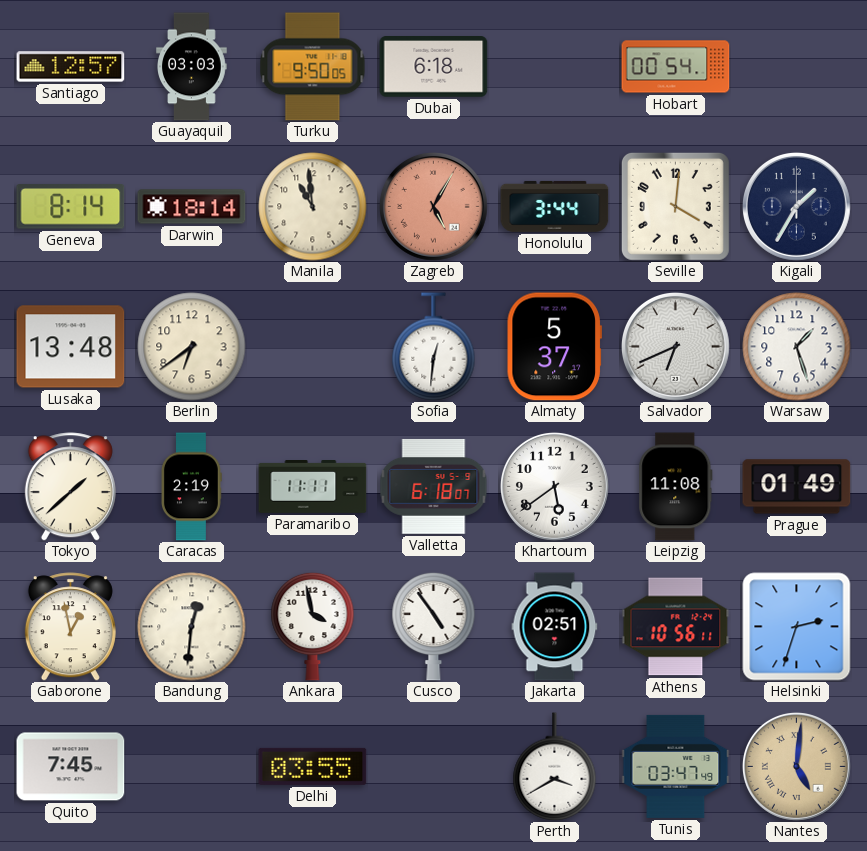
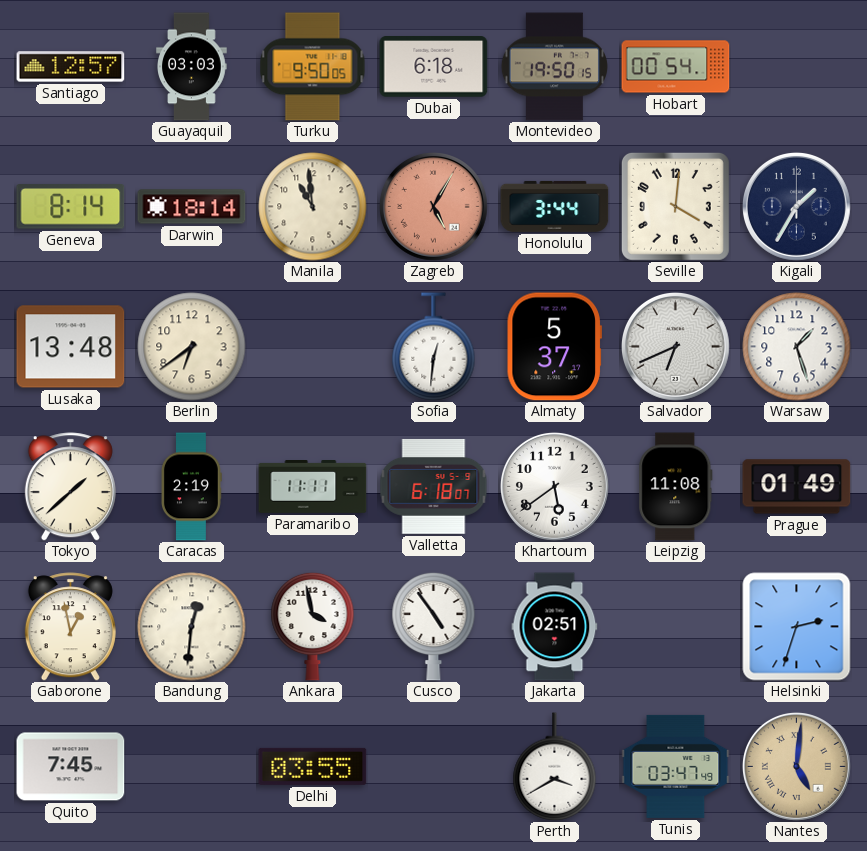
Montevideo: none -> 19:50
Athens: 10:56 -> none
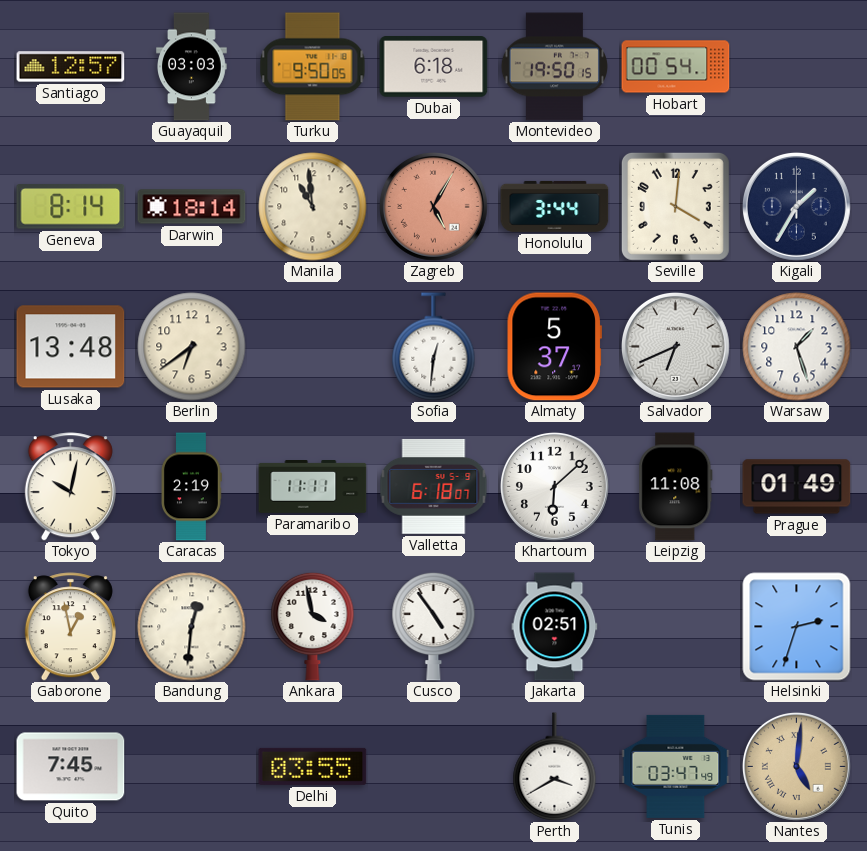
Tokyo: 1:38 -> 10:02
Khartoum: 5:39 -> 6:08
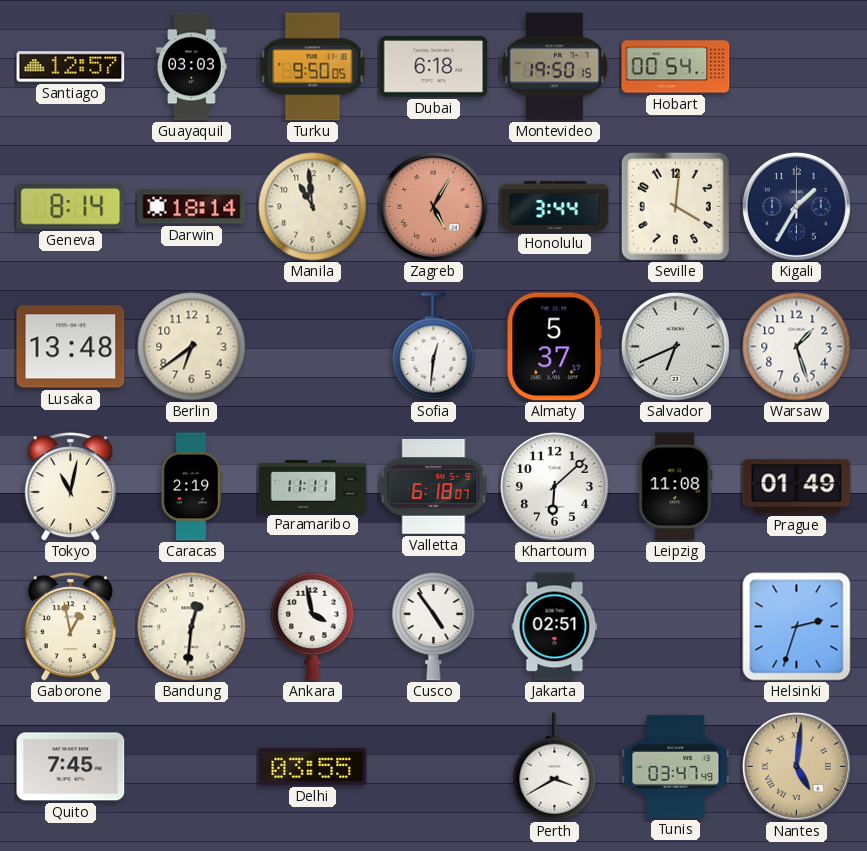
Tokyo: 10:02 -> 11:02
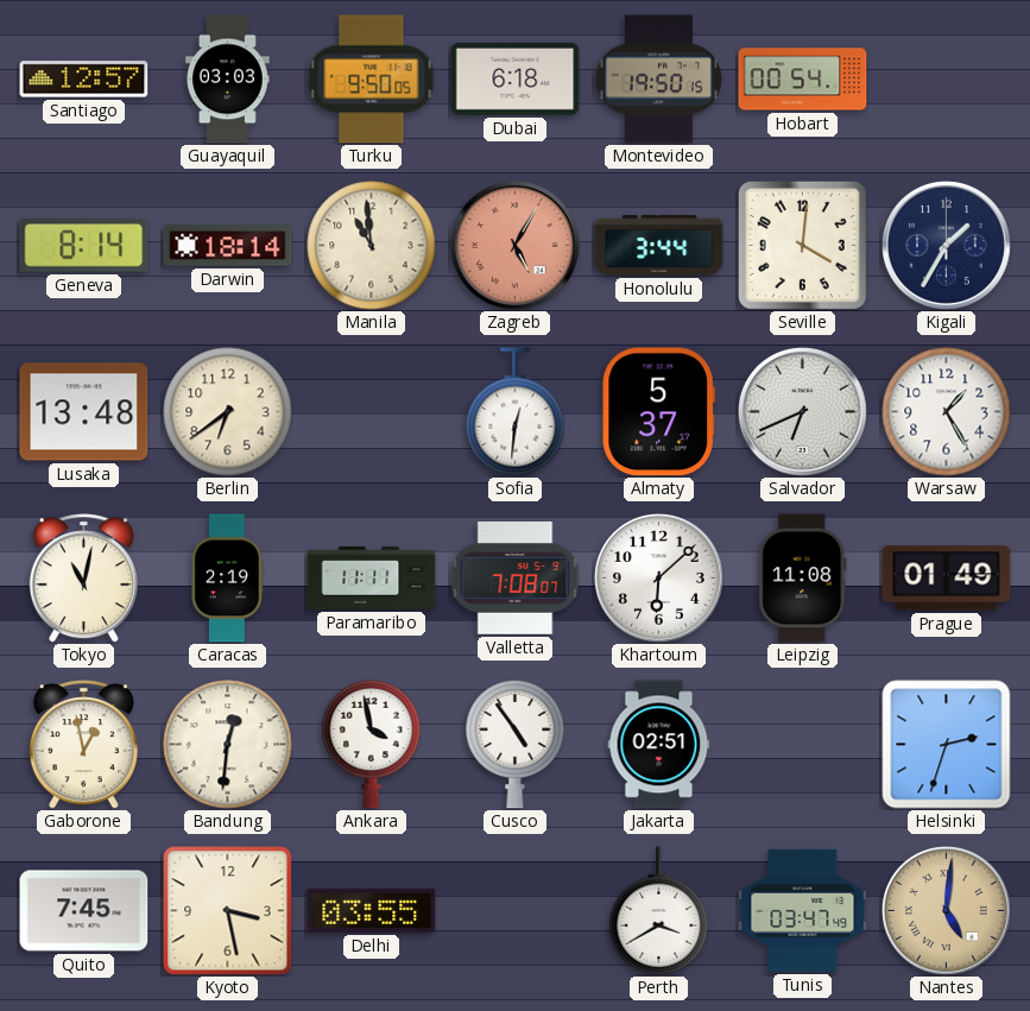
Warsaw: 1:27 -> 1:25
Valletta: 6:18 -> 7:08
Kyoto: none -> 3:28
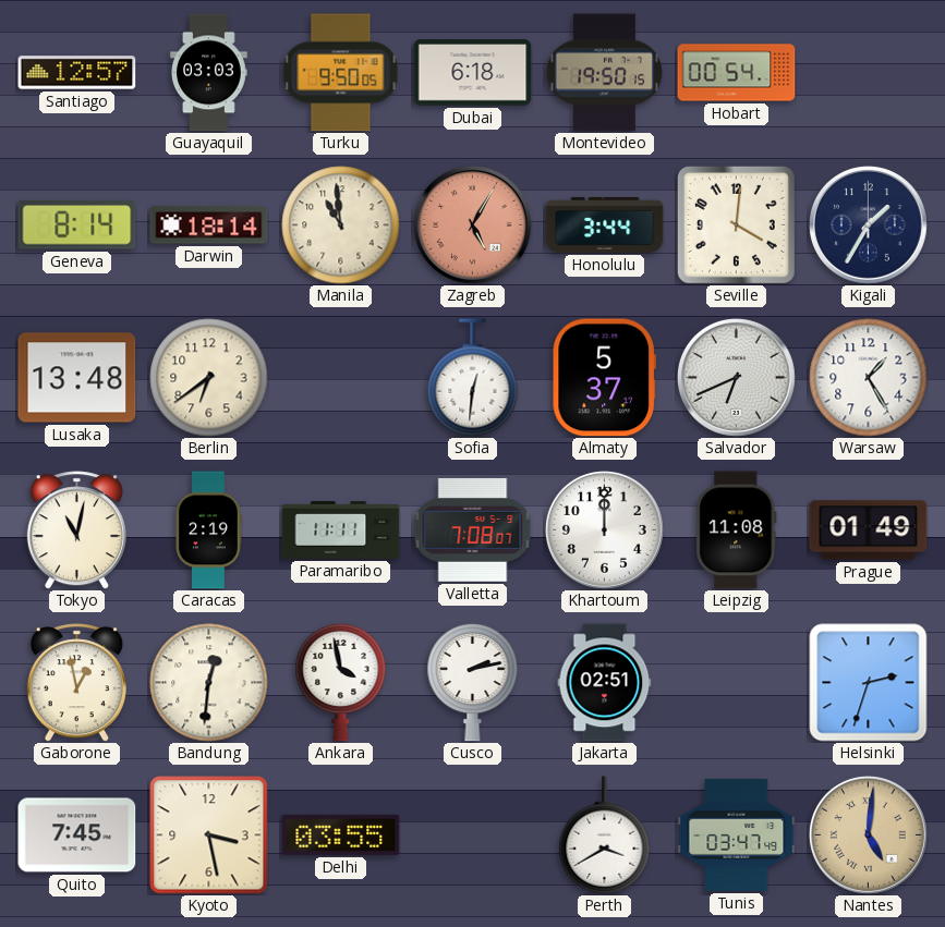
Khartoum: 6:08 -> 12:00
Cusco: 4:54 -> 2:13
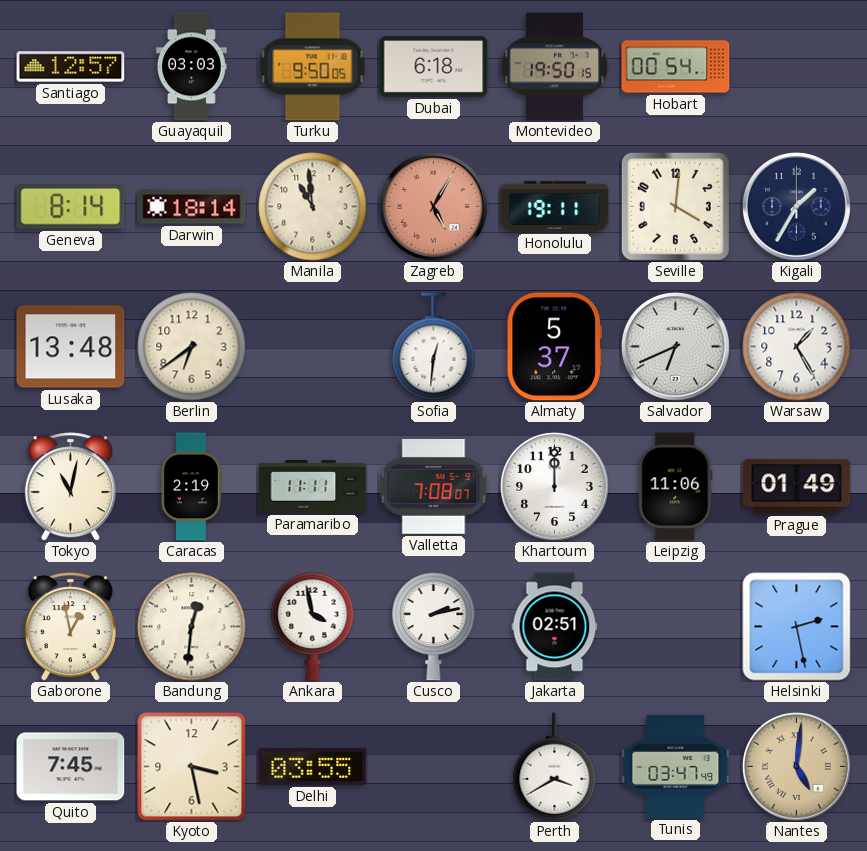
Honolulu: 3:44 -> 19:11
Leipzig: 11:08 -> 11:06
Helsinki: 2:33 -> 2:28
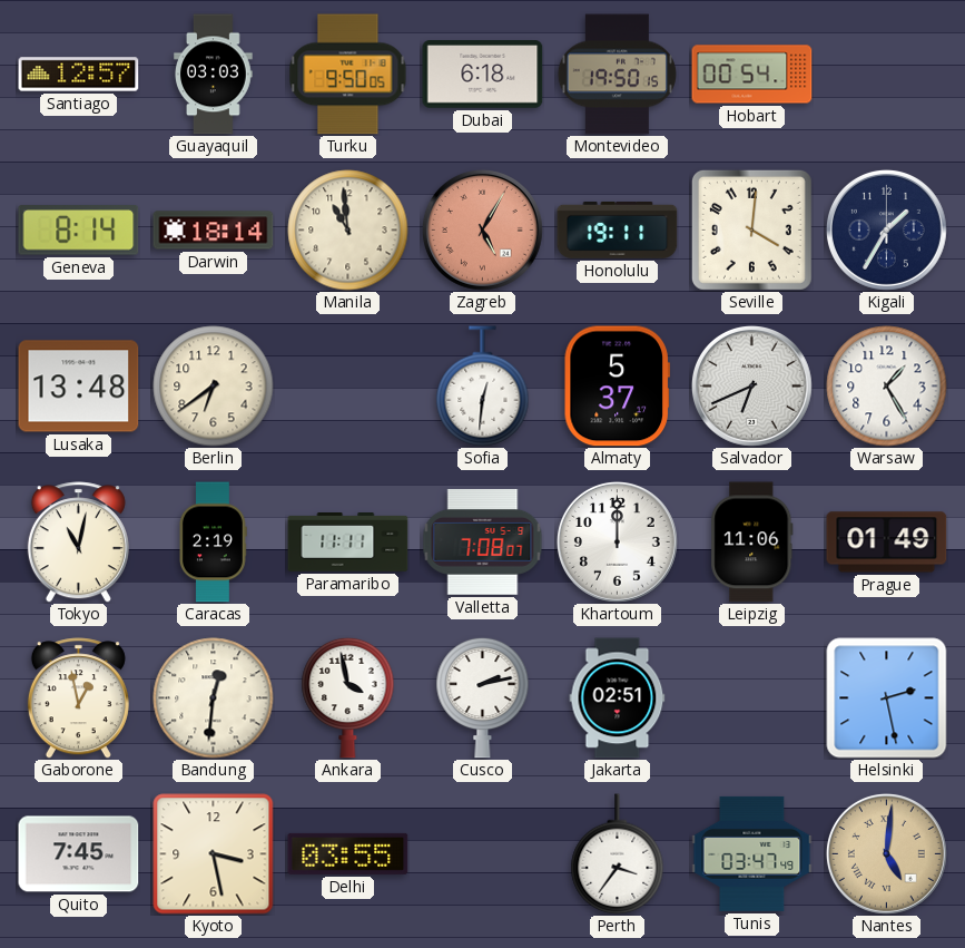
Perth: 3:40 -> 3:36
